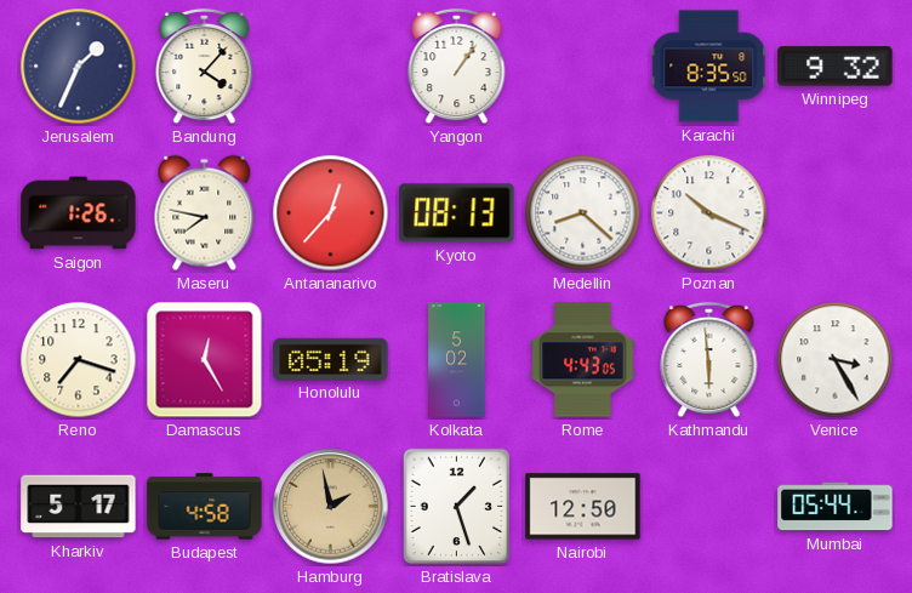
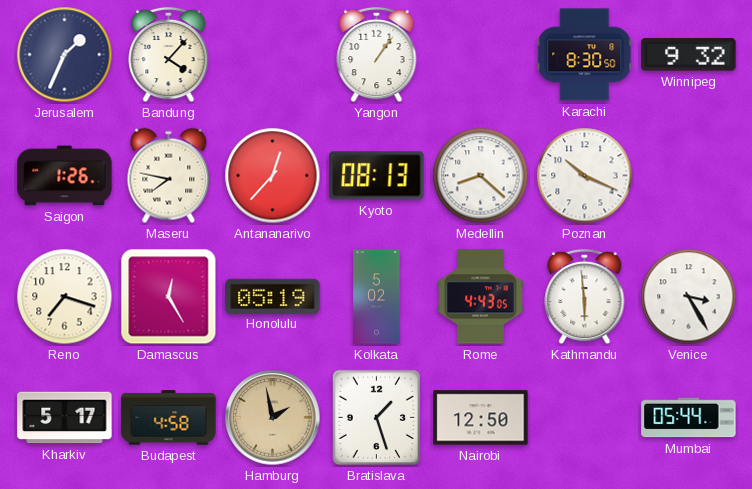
Karachi: 8:35 -> 8:30
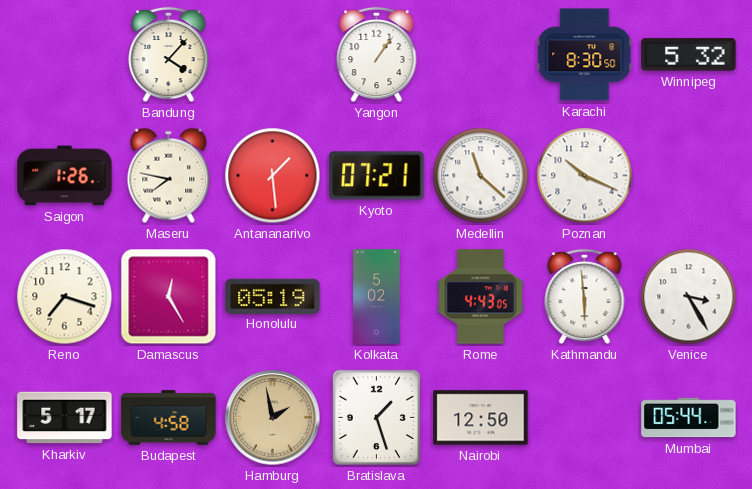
Jerusalem: 1:34 -> none
Winnipeg: 9:32 -> 5:32
Antananarivo: 12:37 -> 1:29
Kyoto: 08:13 -> 07:21
Medellin: 8:22 -> 11:22
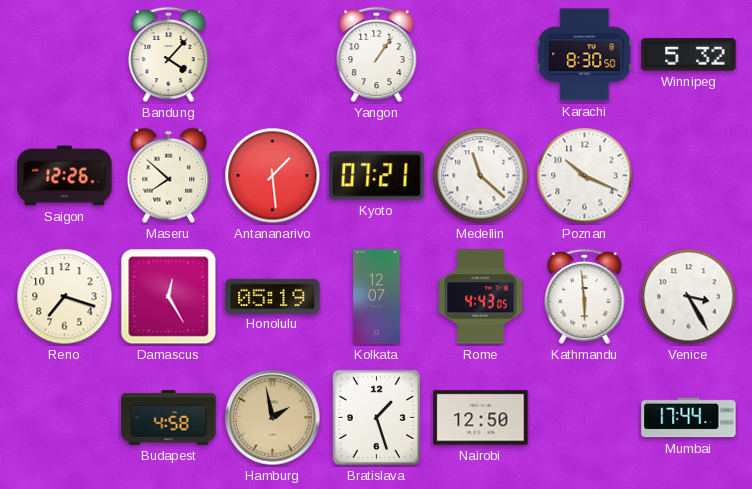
Saigon: 1:26 -> 12:26
Maseru: 7:47 -> 7:52
Kolkata: 5:02 -> 12:07
Kharkiv: 5:17 -> none
Mumbai: 05:44 -> 17:44
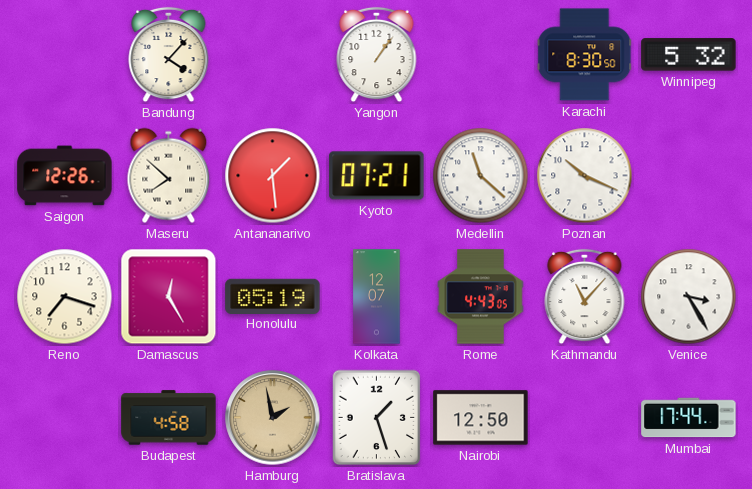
Kathmandu: 5:59 -> 11:07
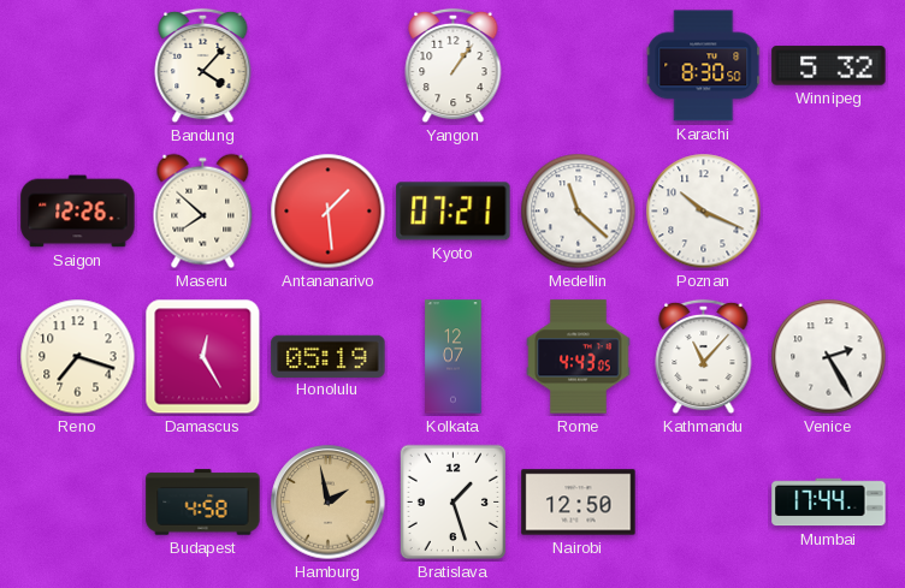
Venice: 3:25 -> 2:25
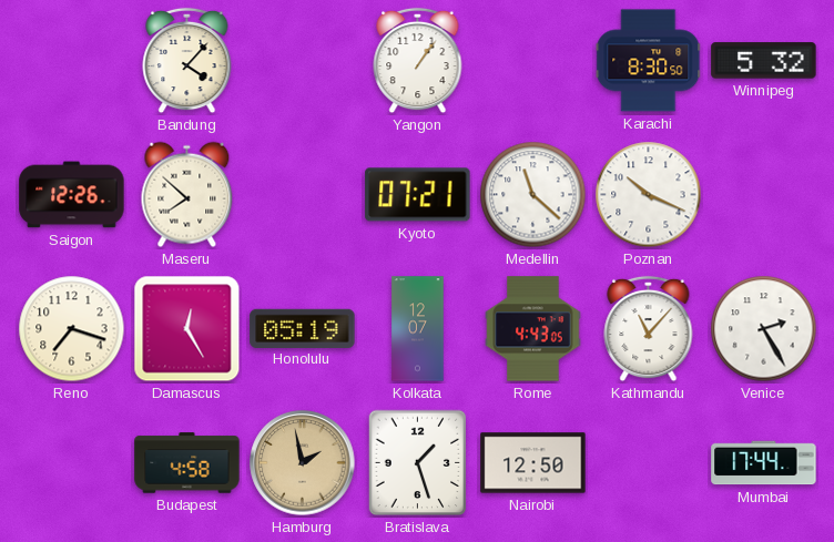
Antananarivo: 1:29 -> none
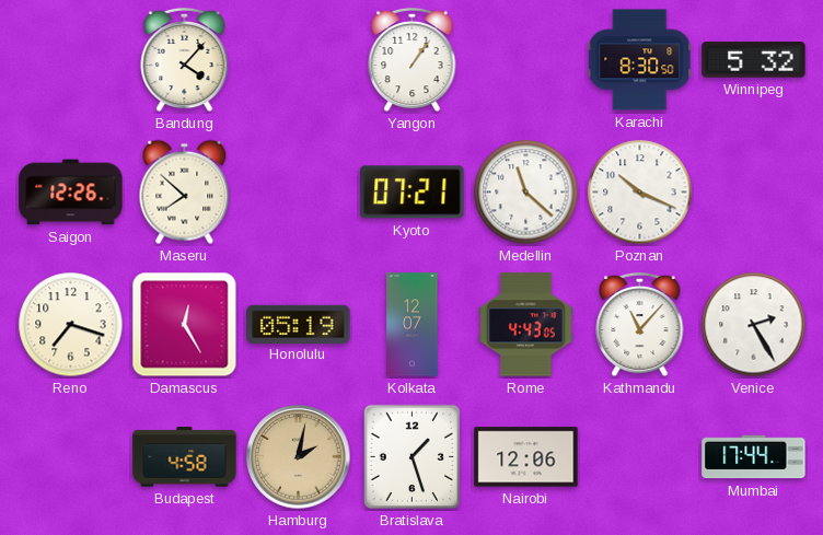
Hamburg: 1:58 -> 2:02
Nairobi: 12:50 -> 12:06
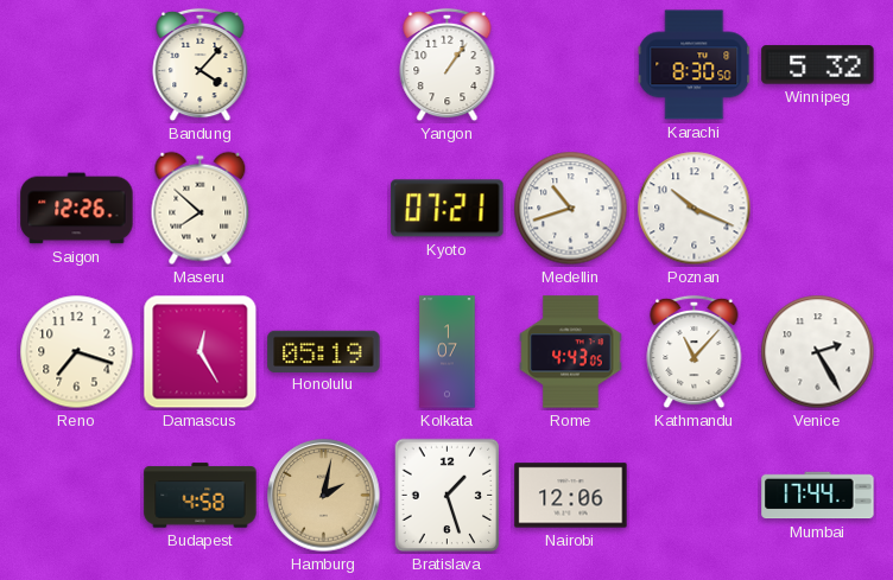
Medellin: 11:22 -> 10:42
Kolkata: 12:07 -> 1:07
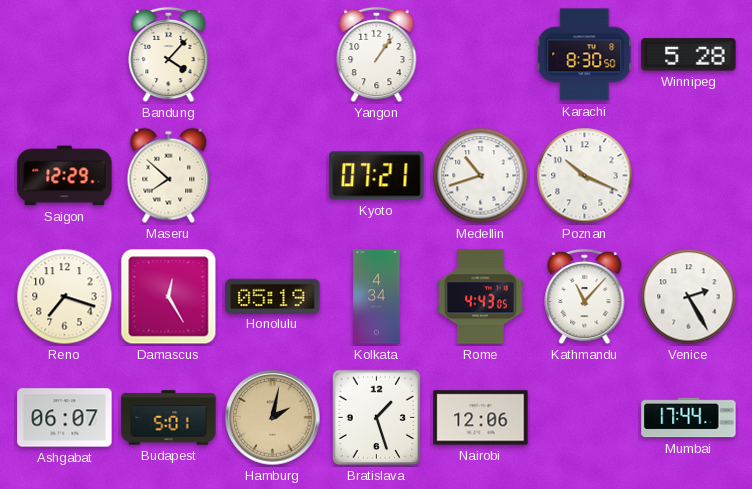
Winnipeg: 5:32 -> 5:28
Saigon: 12:26 -> 12:29
Kolkata: 1:07 -> 4:34
Ashgabat: none -> 06:07
Budapest: 4:58 -> 5:01
